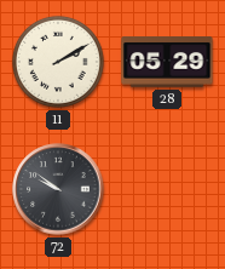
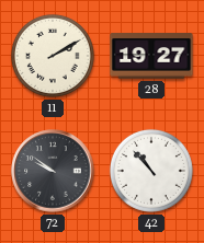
28: 05:29 -> 19:27
42: none -> 10:53
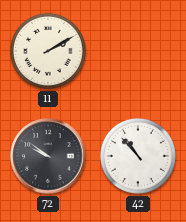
28: 19:27 -> none
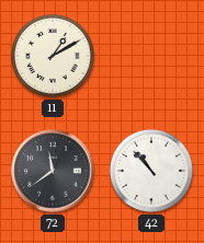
11: 2:10 -> 1:10
72: 9:51 -> 11:39
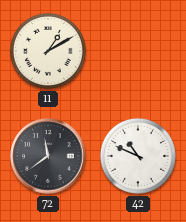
42: 10:53 -> 10:49
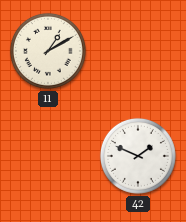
72: 11:39 -> none
42: 10:49 -> 1:49
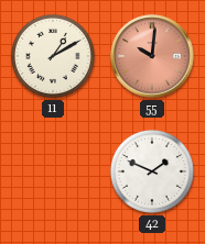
55: none -> 10:01
